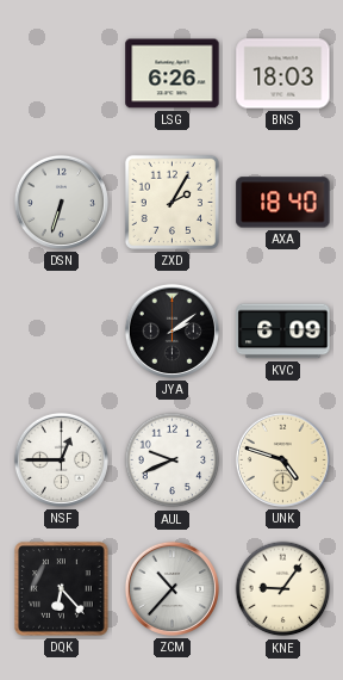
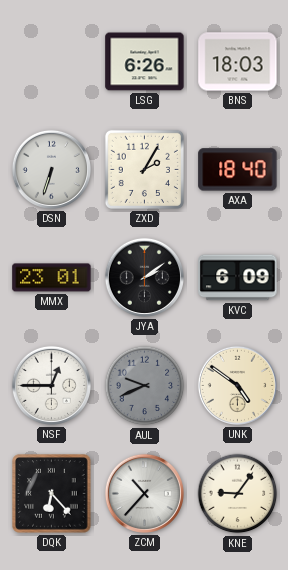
MMX: none -> 23:01
AUL dial: white -> grey
UNK: 4:48 -> 4:51
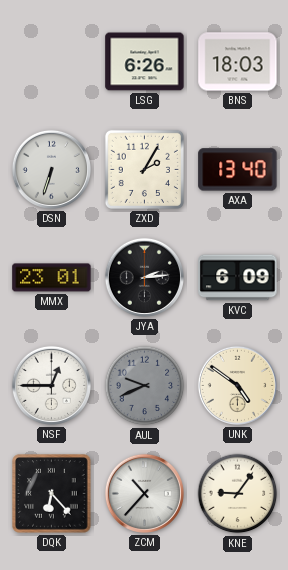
AXA: 18:40 -> 13:40
JYA: 2:09 -> 2:14
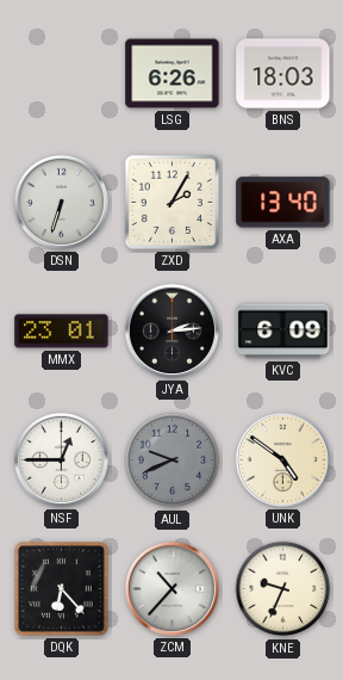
KNE: 9:06 -> 9:34
